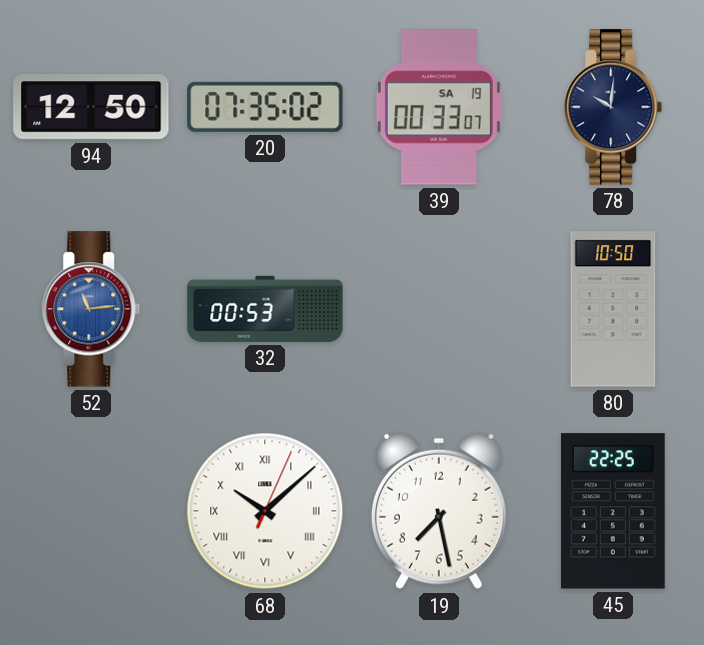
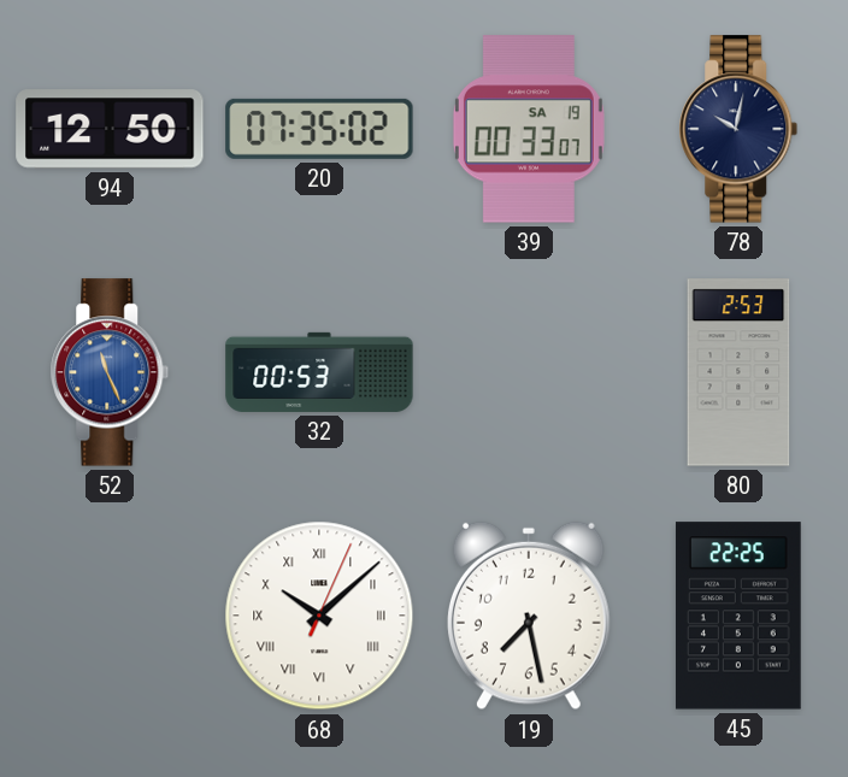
78: 10:01 -> 10:02
52: 11:14 -> 11:26
80: 10:50 -> 2:53
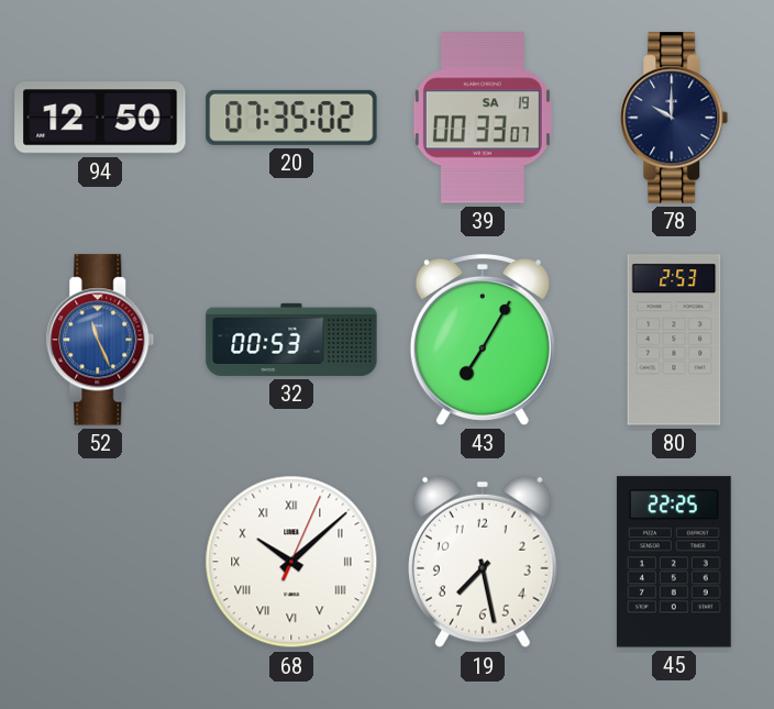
78: 10:02 -> 10:00
43: none -> 7:05
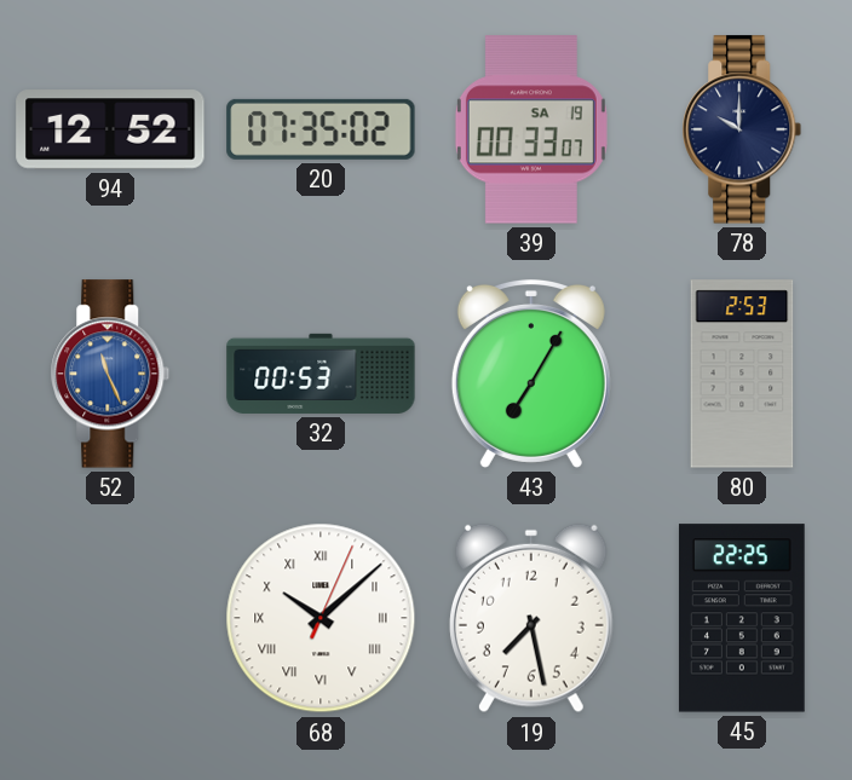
94: 12:50 -> 12:52
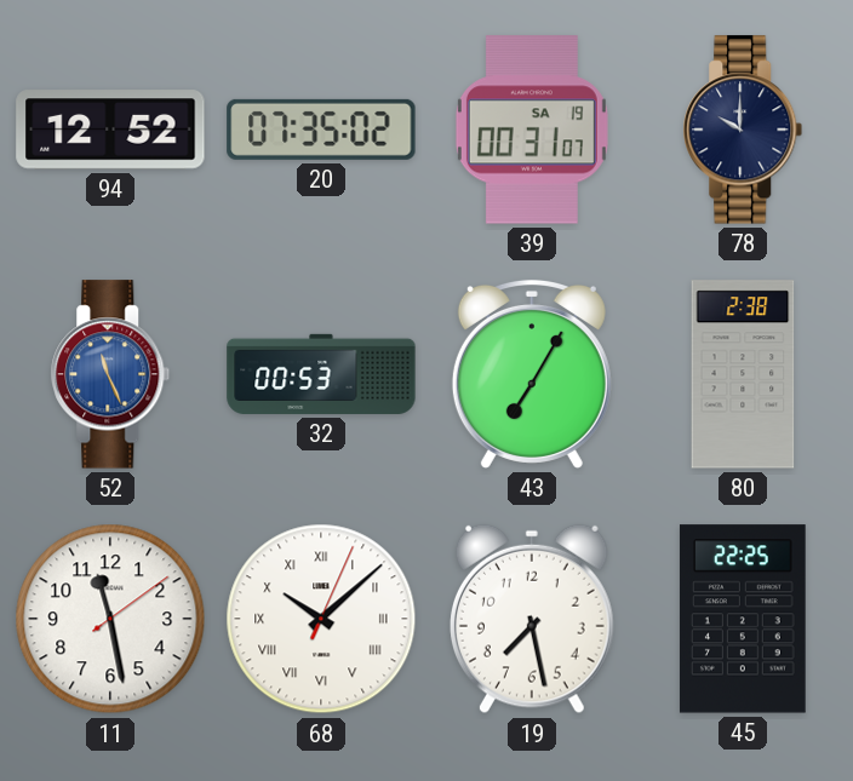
39: 00:33 -> 00:31
80: 2:53 -> 2:38
11: none -> 11:28
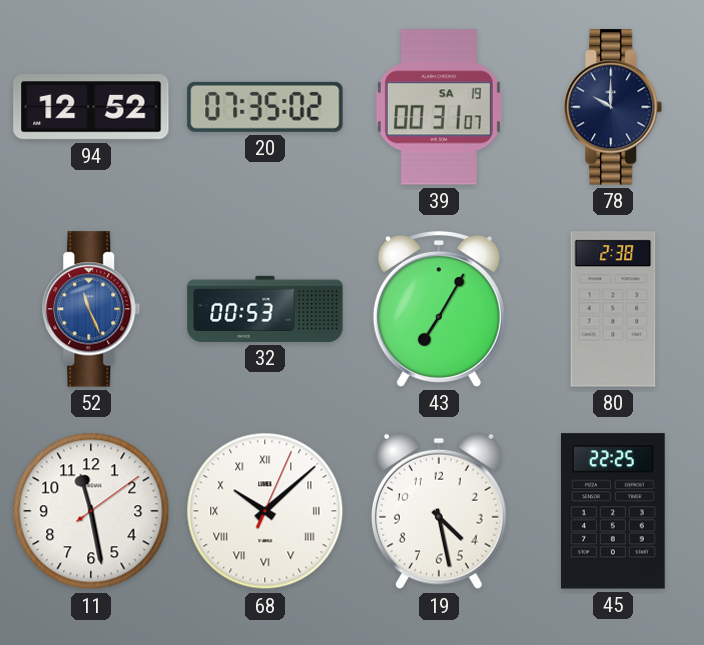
19: 7:28 -> 4:28
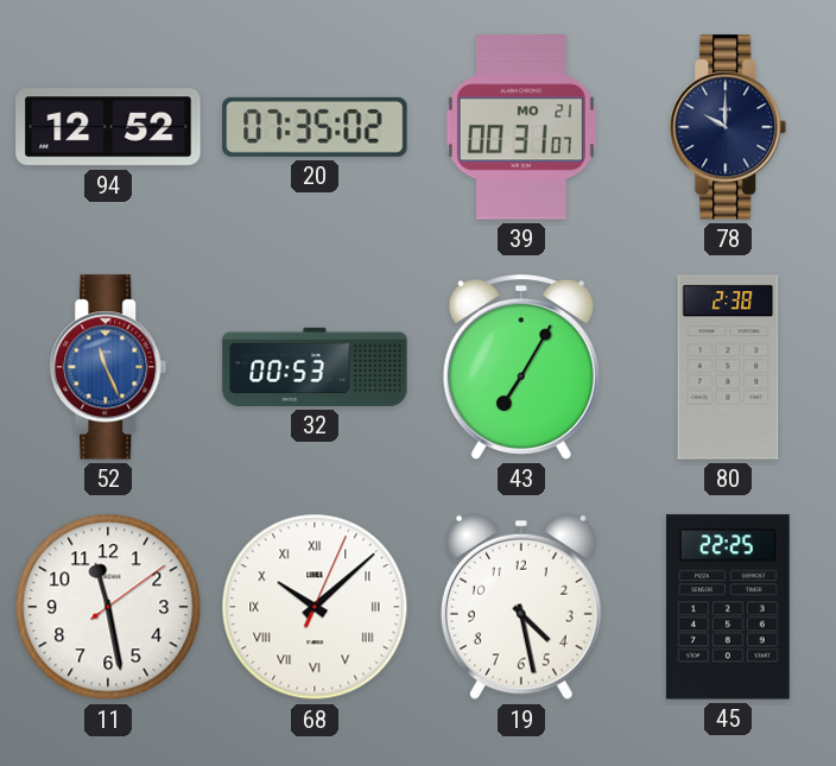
39 date: SA 19 -> MO 21
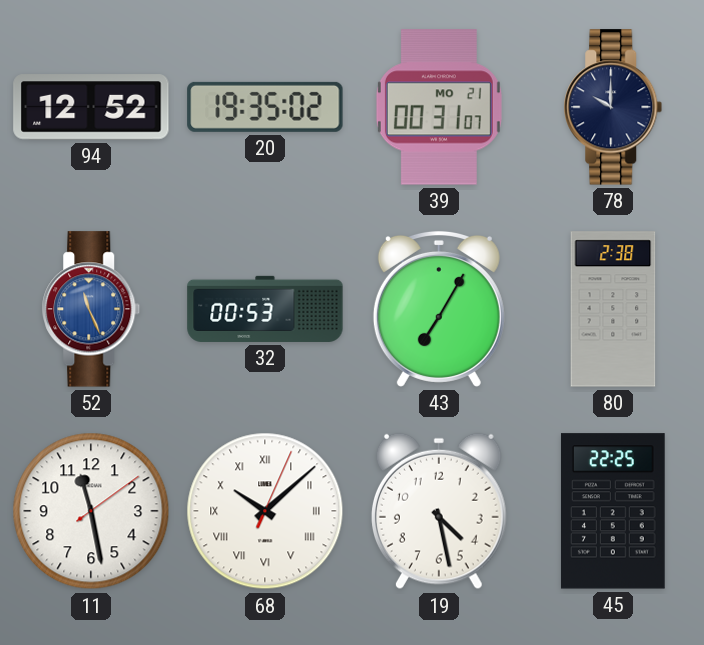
20: 07:35 -> 19:35
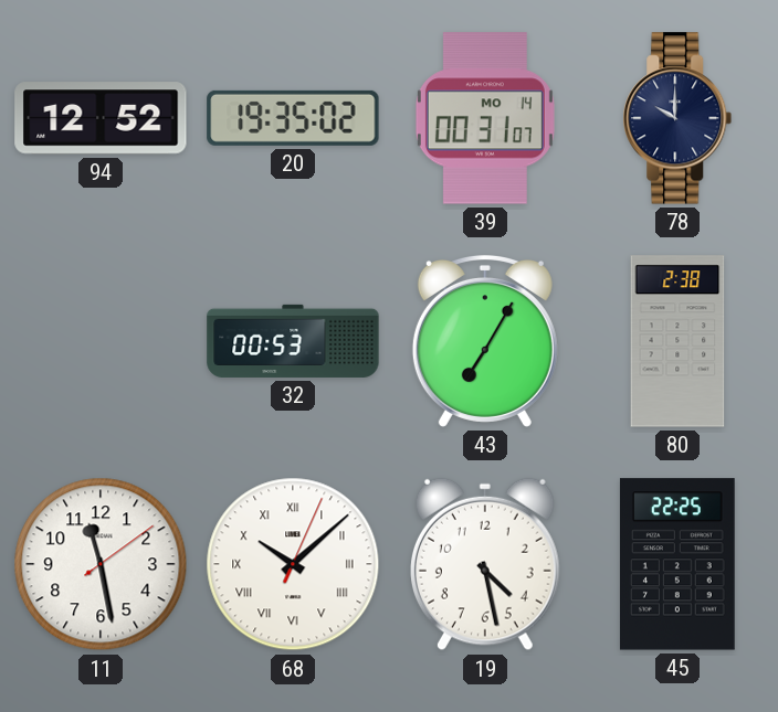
39 date: MO 21 -> MO 14
52: 11:26 -> none
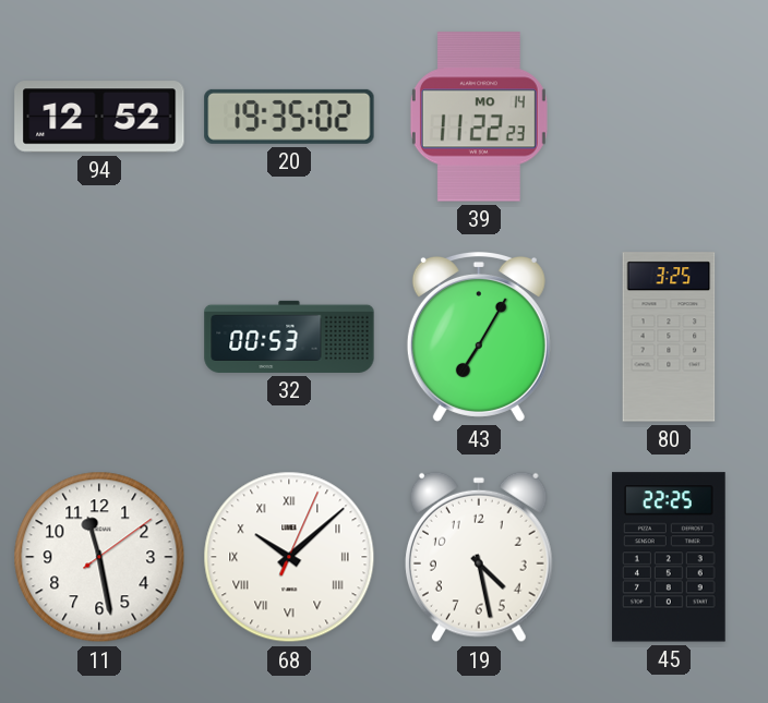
39: 00:31 -> 11:22
78: 10:00 -> none
80: 2:38 -> 3:25
